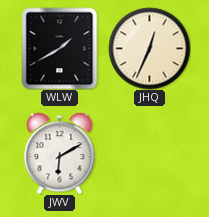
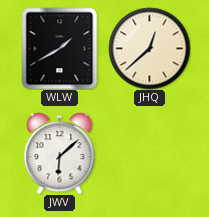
JHQ: 12:34 -> 12:38
JWV: 6:10 -> 6:08
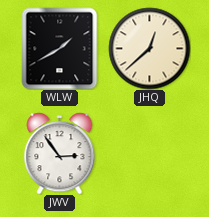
JWV: 6:08 -> 2:54
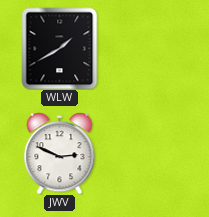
JHQ: 12:38 -> none
JWV: 2:54 -> 2:49
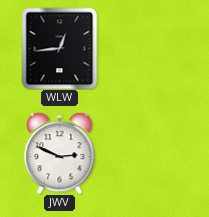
WLW: 1:40 -> 12:44
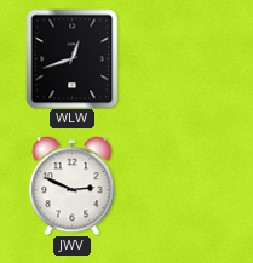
WLW: 12:44 -> 12:42
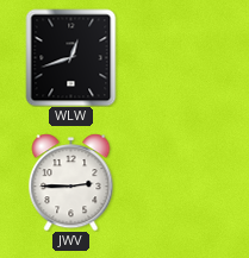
JWV: 2:49 -> 2:45
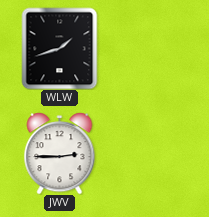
WLW: 12:42 -> 1:42
